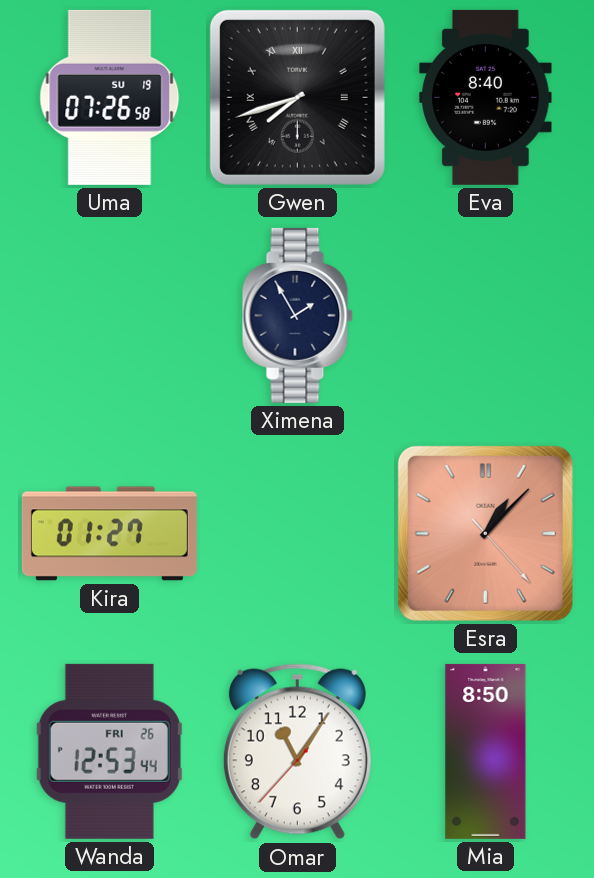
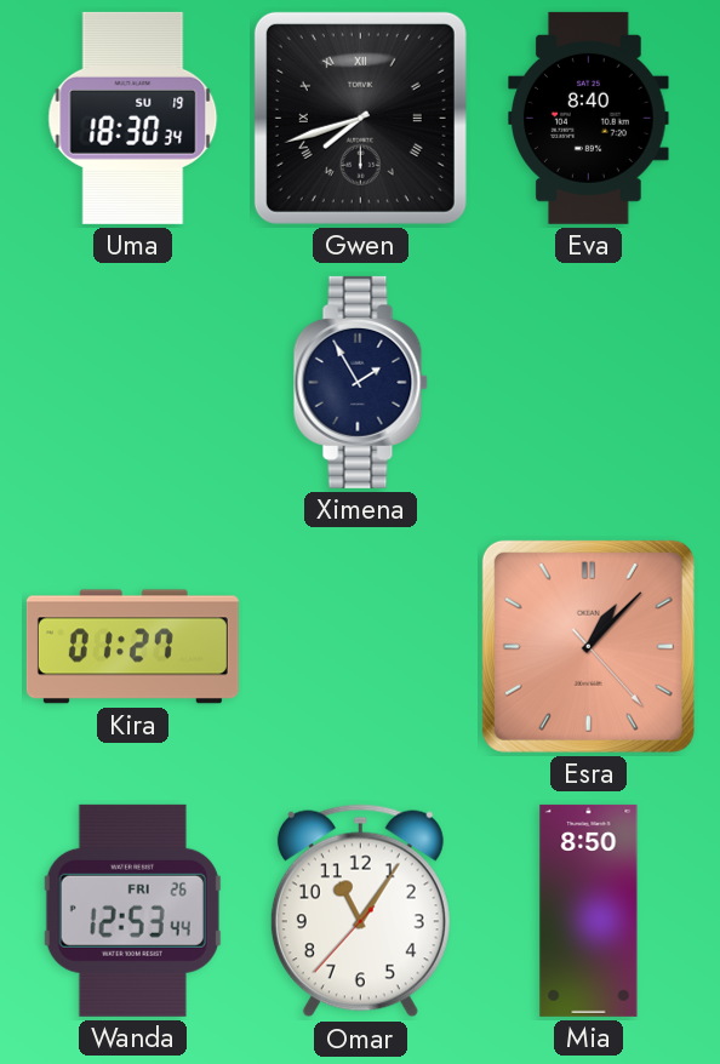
Uma: 07:26 -> 18:30
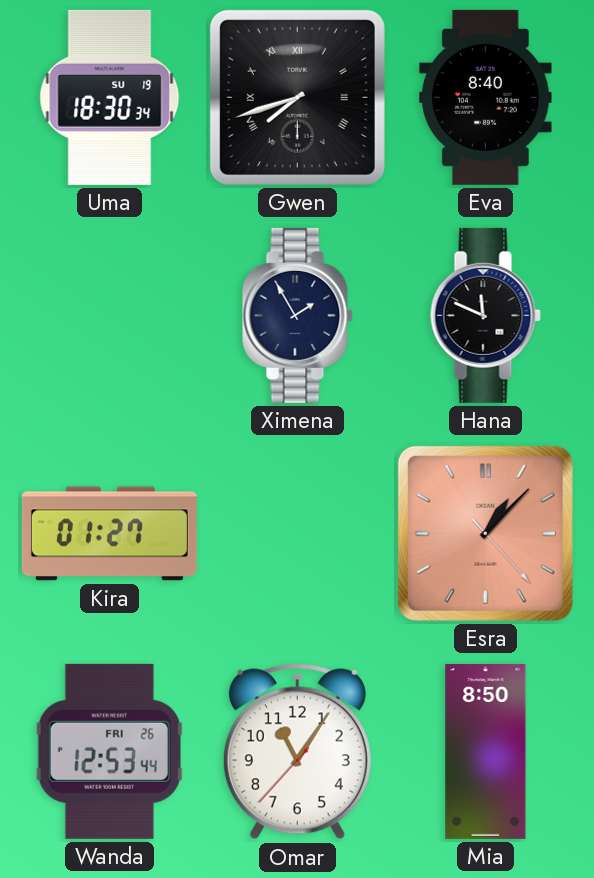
Hana: none -> 11:49
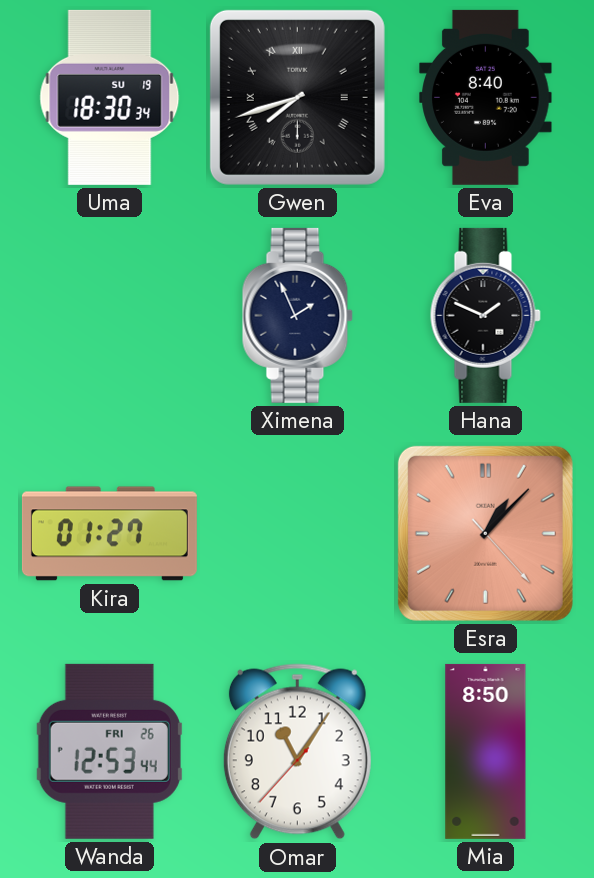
Ximena: 1:55 -> 1:56
Hana: 11:49 -> 1:49
